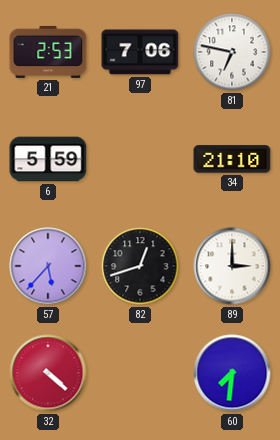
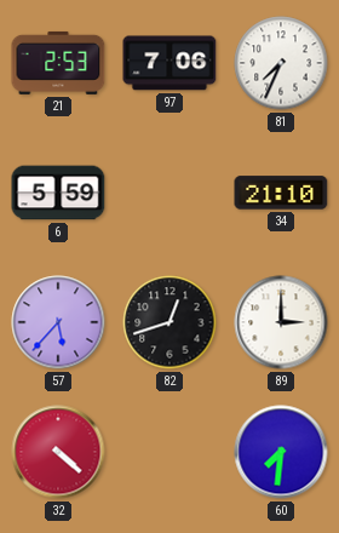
81: 6:47 -> 7:34
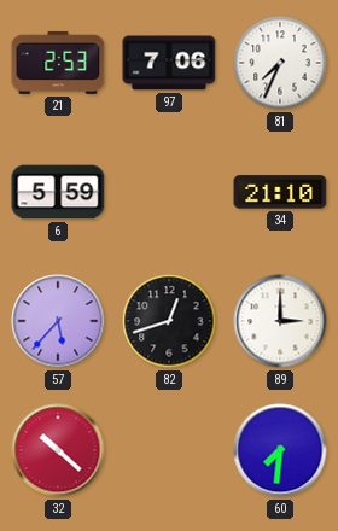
32: 4:22 -> 10:22
